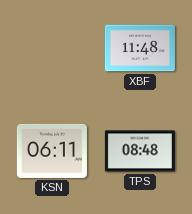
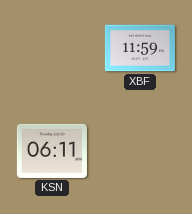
XBF: 11:48 -> 11:59
TPS: 08:48 -> none
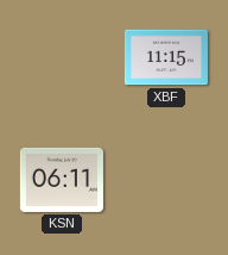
XBF: 11:59 -> 11:15
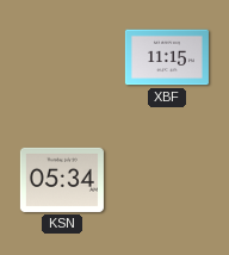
KSN: 06:11 -> 05:34
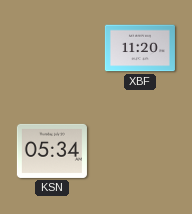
XBF: 11:15 -> 11:20
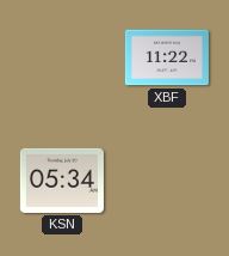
XBF: 11:20 -> 11:22
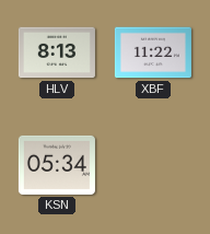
HLV: none -> 8:13
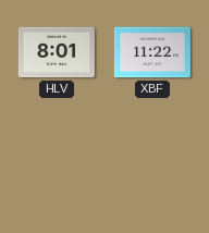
HLV: 8:13 -> 8:01
KSN: 05:34 -> none
